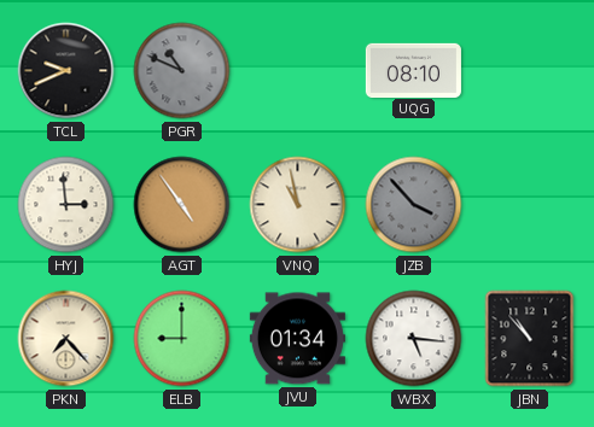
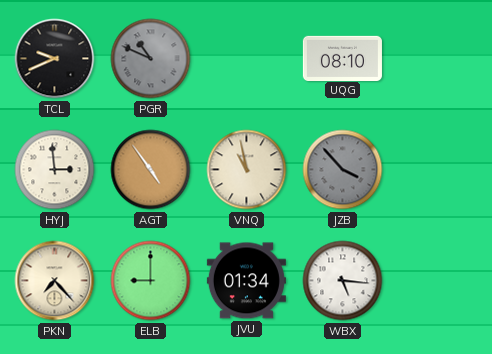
JBN: 10:53 -> none
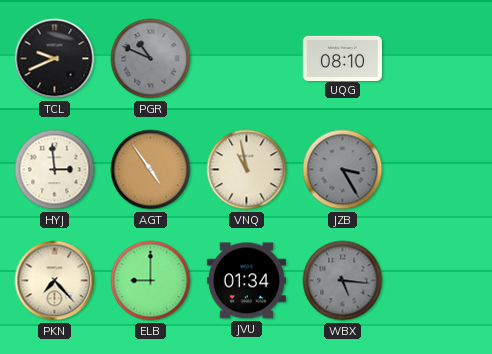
JZB: 3:53 -> 3:25
WBX dial: white -> grey
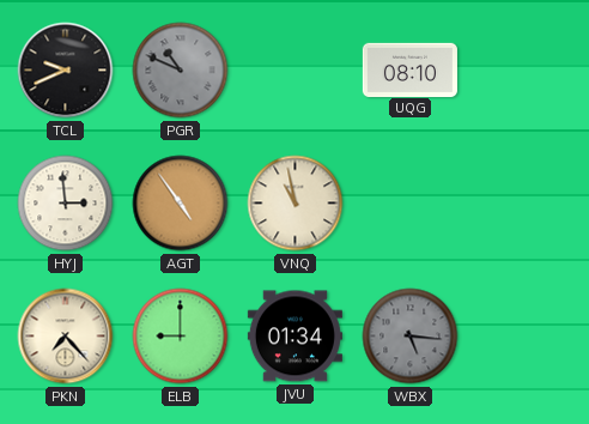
JZB: 3:25 -> none
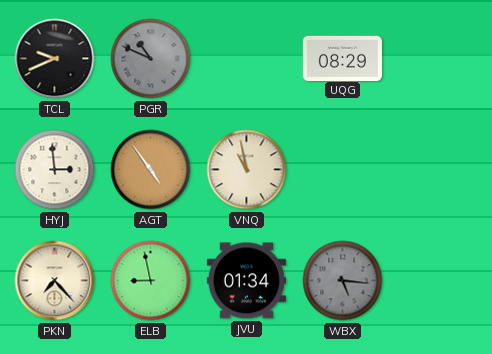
UQG: 08:10 -> 08:29
ELB: 9:00 -> 8:58
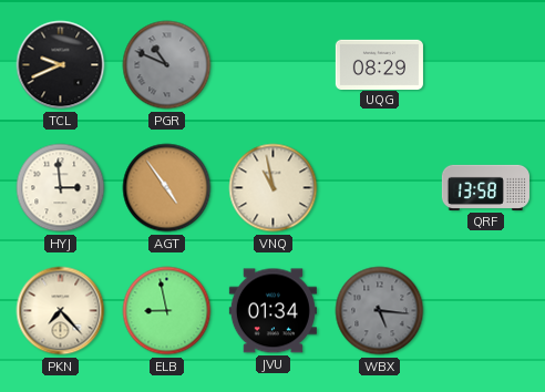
QRF: none -> 13:58
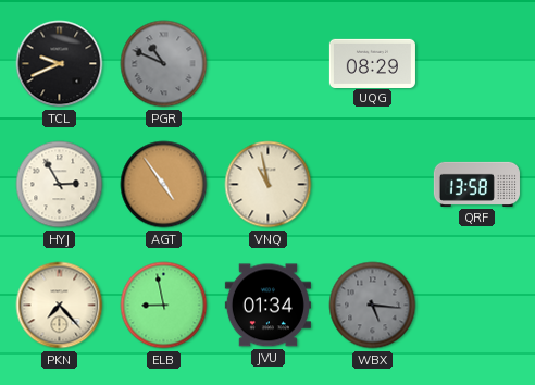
HYJ: 2:59 -> 2:55
